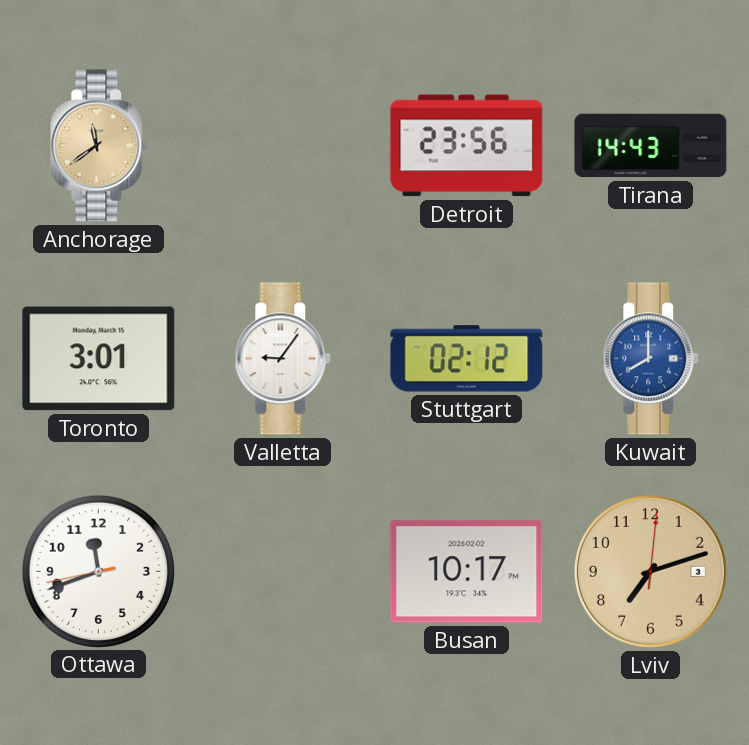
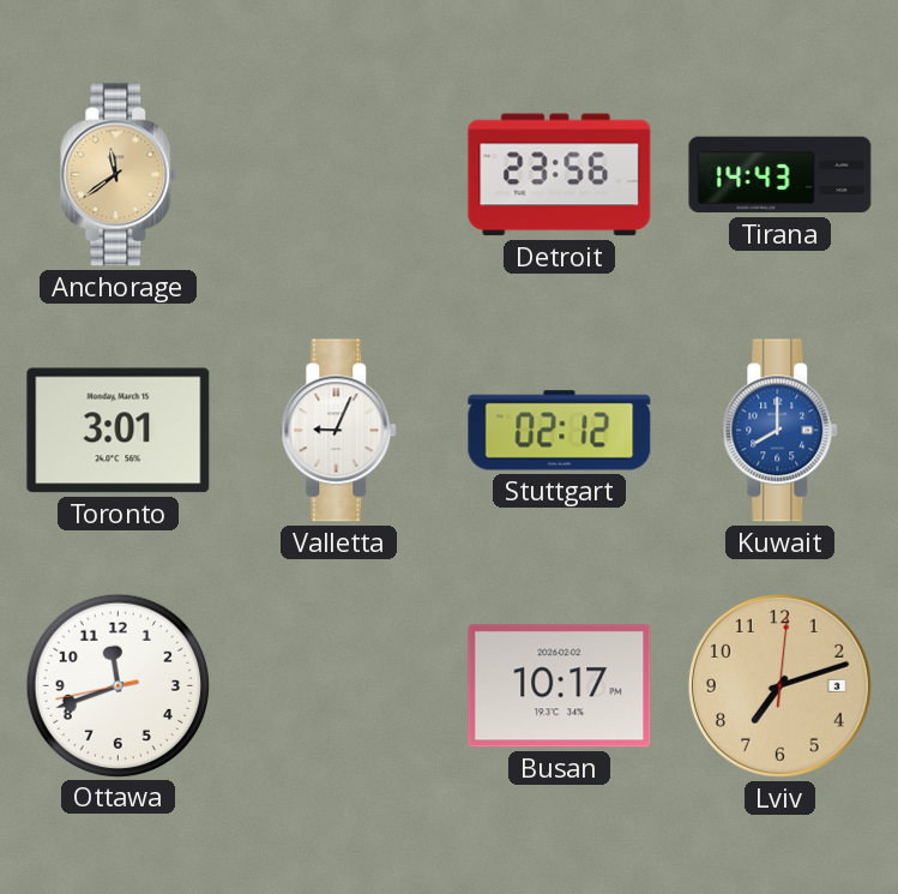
Valletta: 9:06 -> 9:04
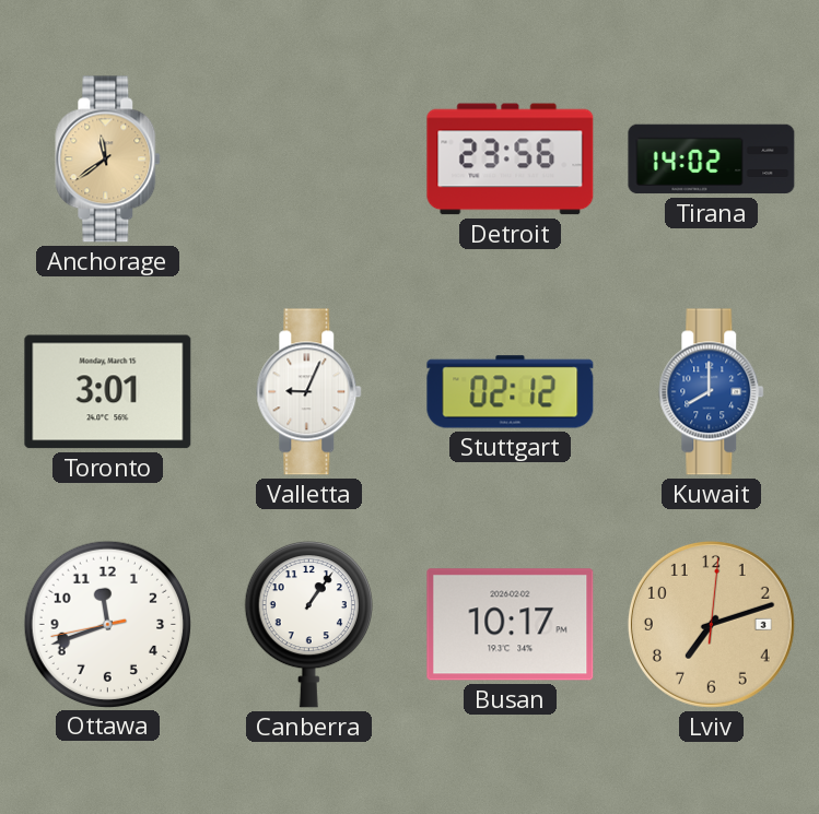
Tirana: 14:43 -> 14:02
Canberra: none -> 1:06
